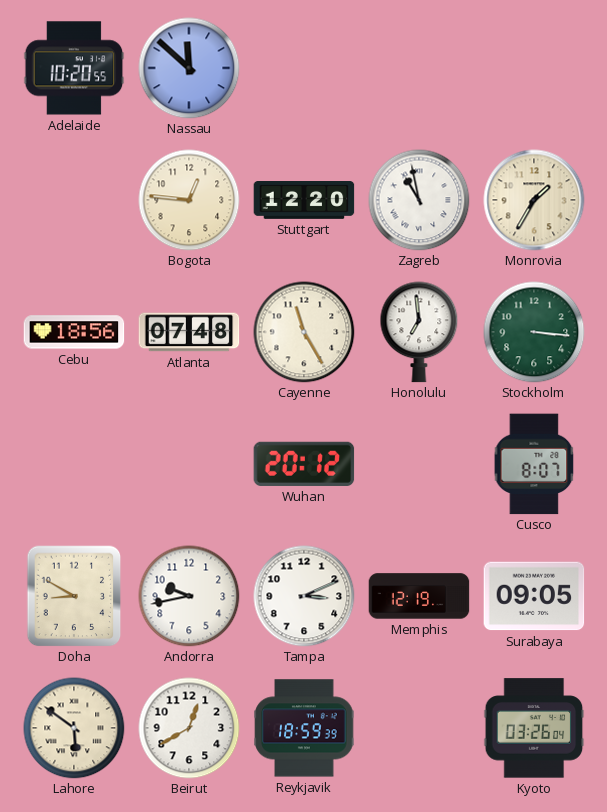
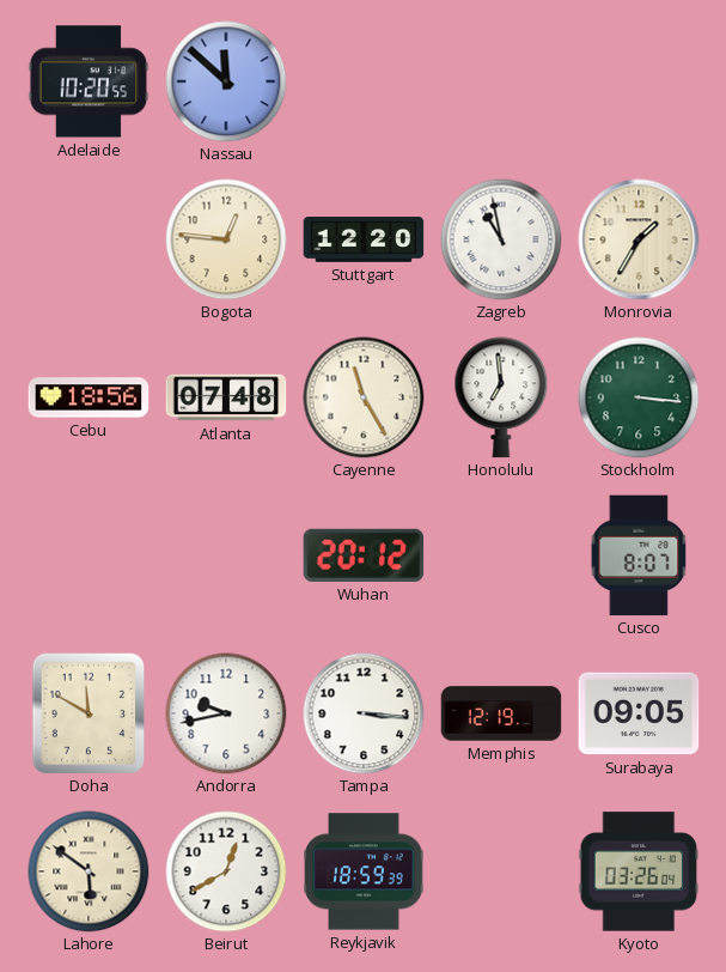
Doha: 8:50 -> 11:50
Tampa: 3:11 -> 3:16
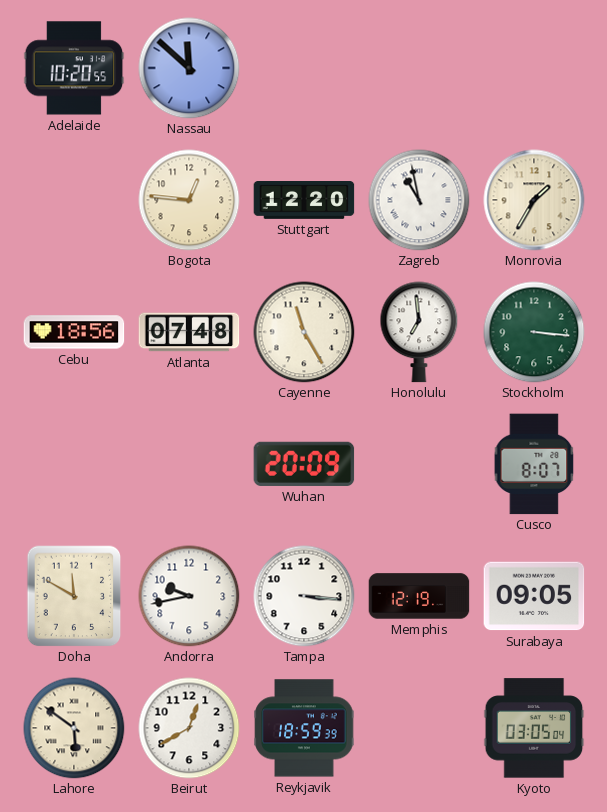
Wuhan: 20:12 -> 20:09
Kyoto: 03:26 -> 03:05
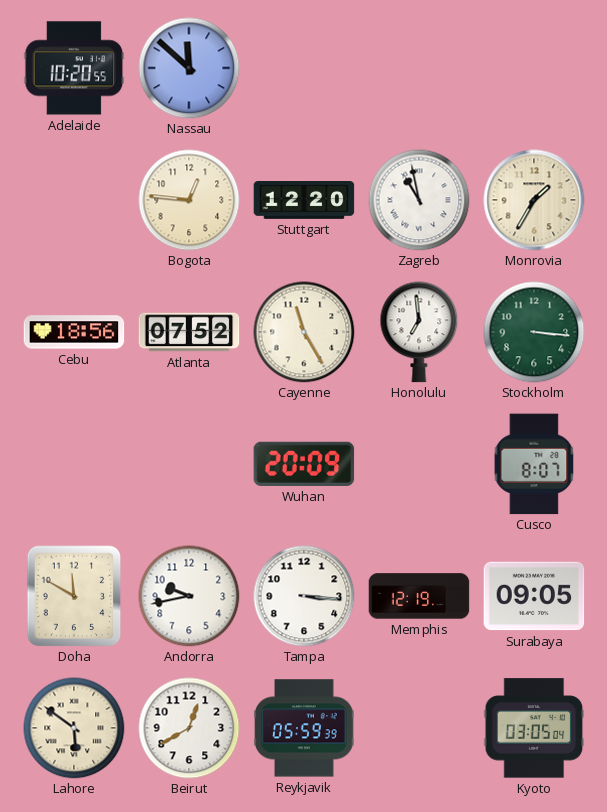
Atlanta: 07:48 -> 07:52
Reykjavik: 18:59 -> 05:59
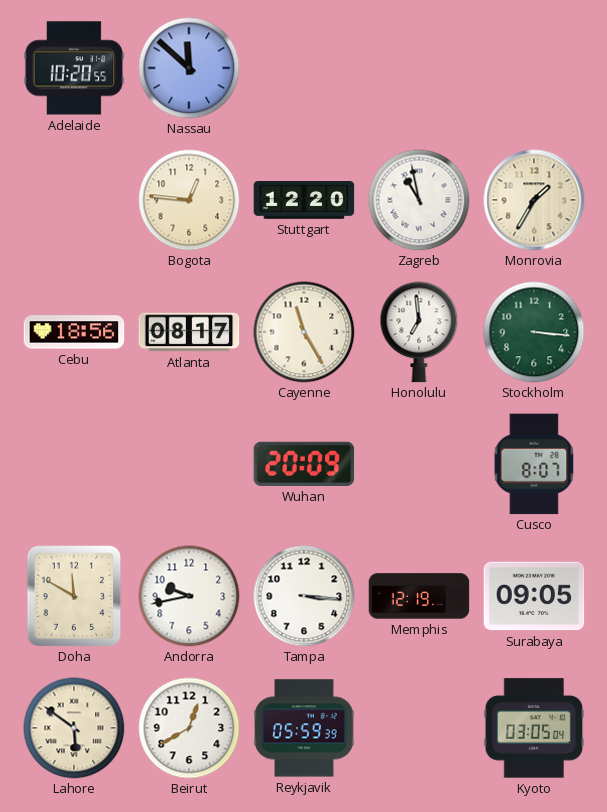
Atlanta: 07:52 -> 08:17
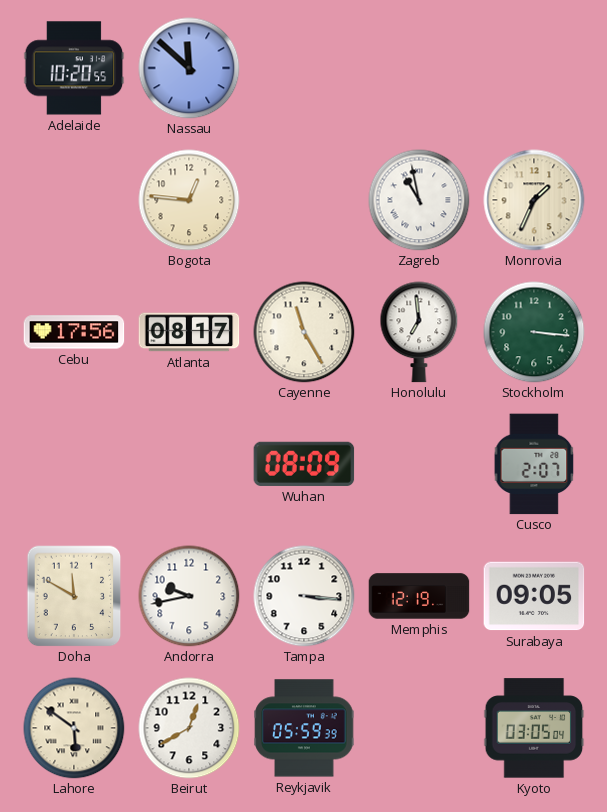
Stuttgart: 12:20 -> none
Monrovia: 1:35 -> 1:34
Cebu: 18:56 -> 17:56
Wuhan: 20:09 -> 08:09
Cusco: 8:07 -> 2:07
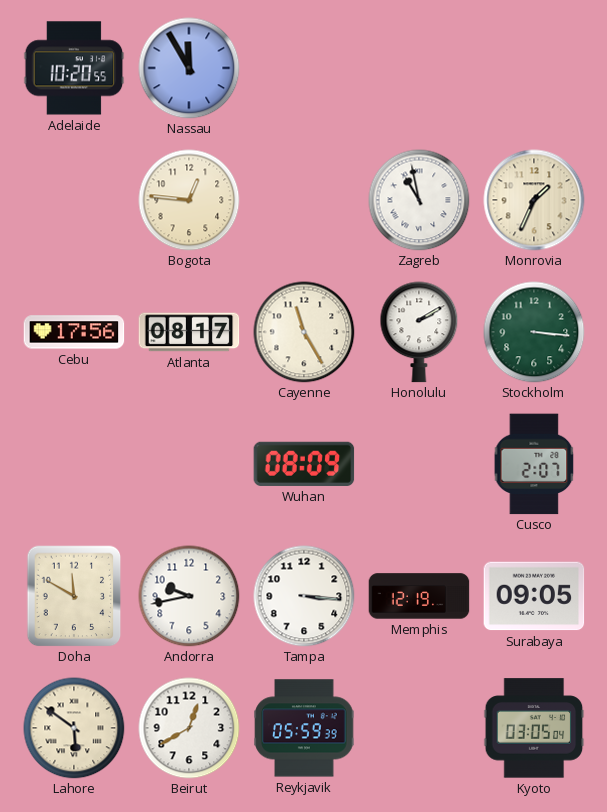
Nassau: 11:52 -> 11:55
Honolulu: 6:59 -> 2:10
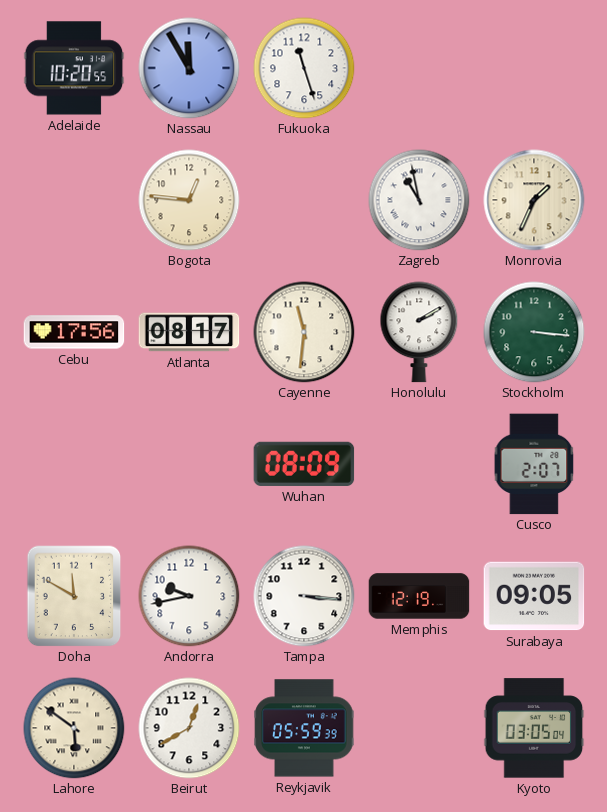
Fukuoka: none -> 11:27
Cayenne: 11:25 -> 11:31
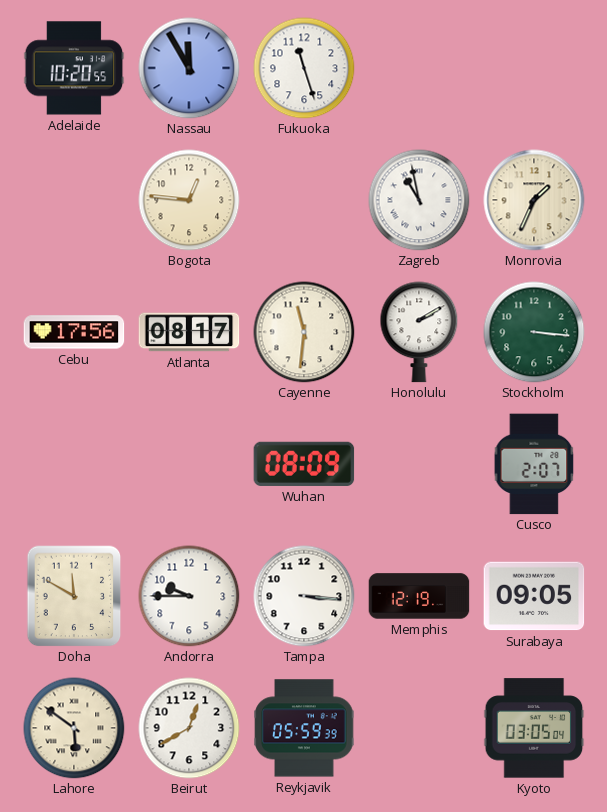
Andorra: 9:43 -> 9:45
